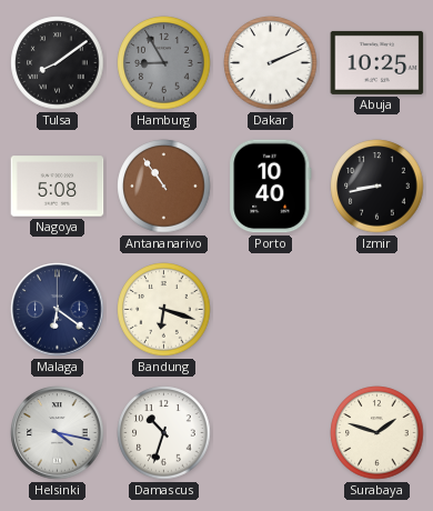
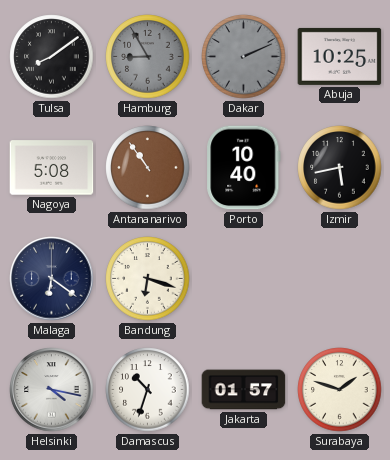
Dakar dial: white -> grey
Izmir: 8:43 -> 5:43
Jakarta: none -> 01:57
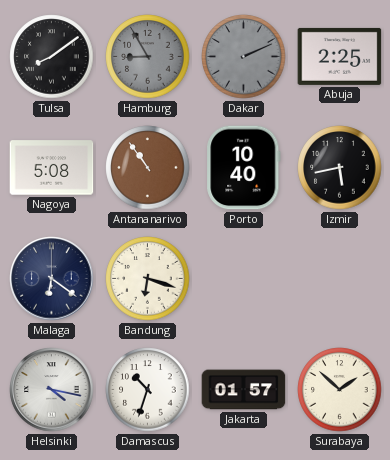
Abuja: 10:25 -> 2:25
Surabaya: 1:48 -> 1:52
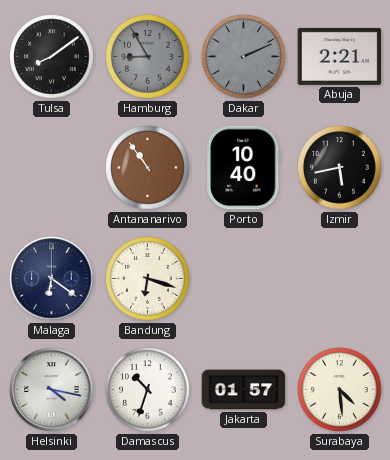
Abuja: 2:25 -> 2:21
Nagoya: 5:08 -> none
Surabaya: 1:52 -> 4:29
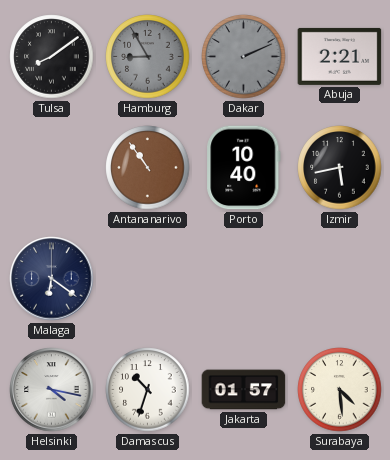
Bandung: 6:18 -> none
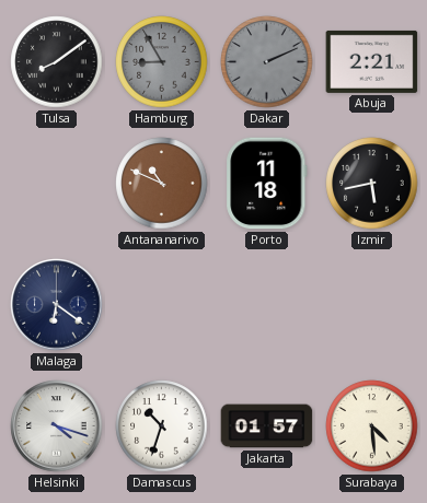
Antananarivo: 10:54 -> 10:49
Porto: 10:40 -> 11:18
Helsinki: 4:17 -> 4:18
